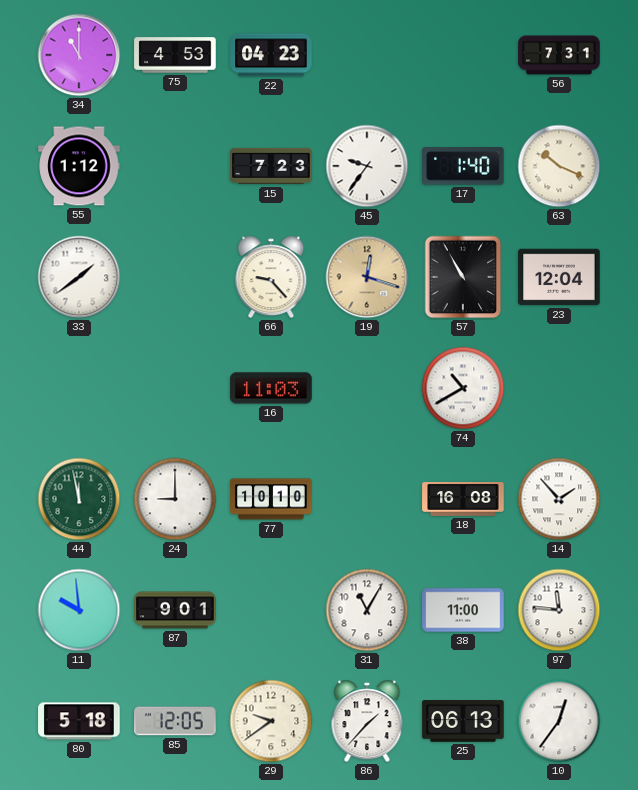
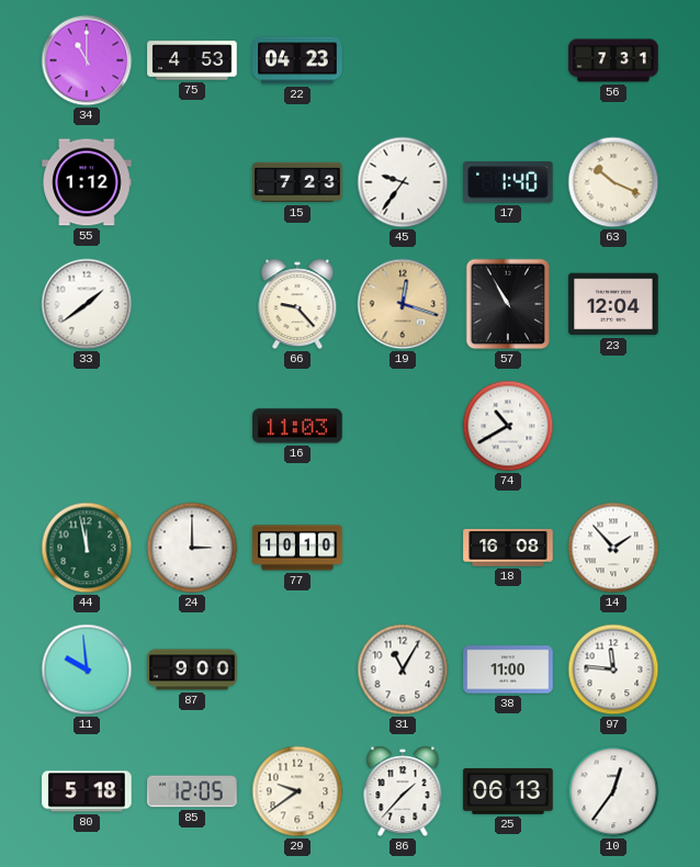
24: 9:00 -> 3:00
87: 9:01 -> 9:00
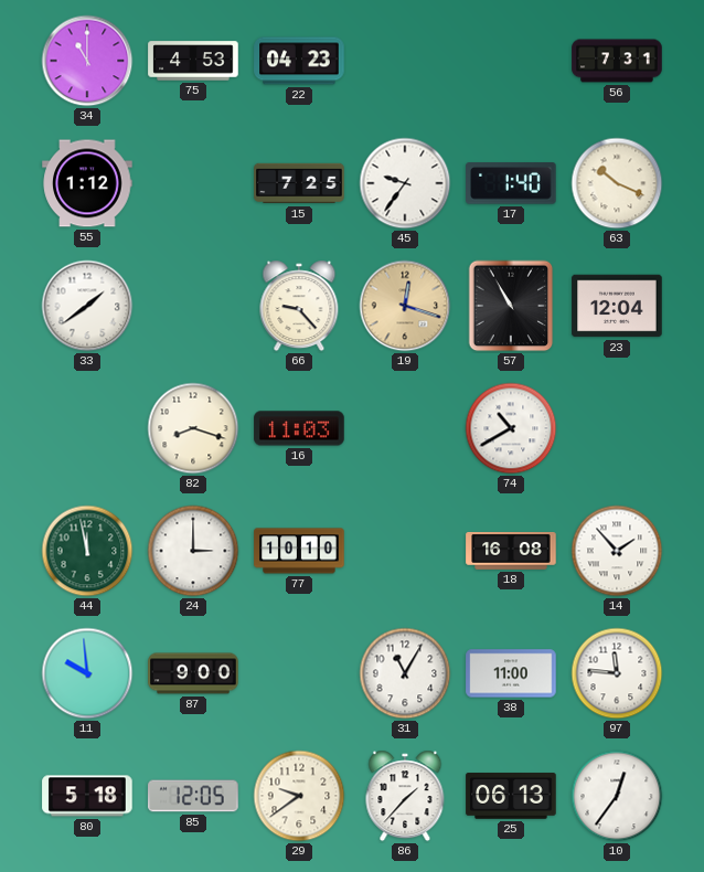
15: 7:23 -> 7:25
82: none -> 8:18
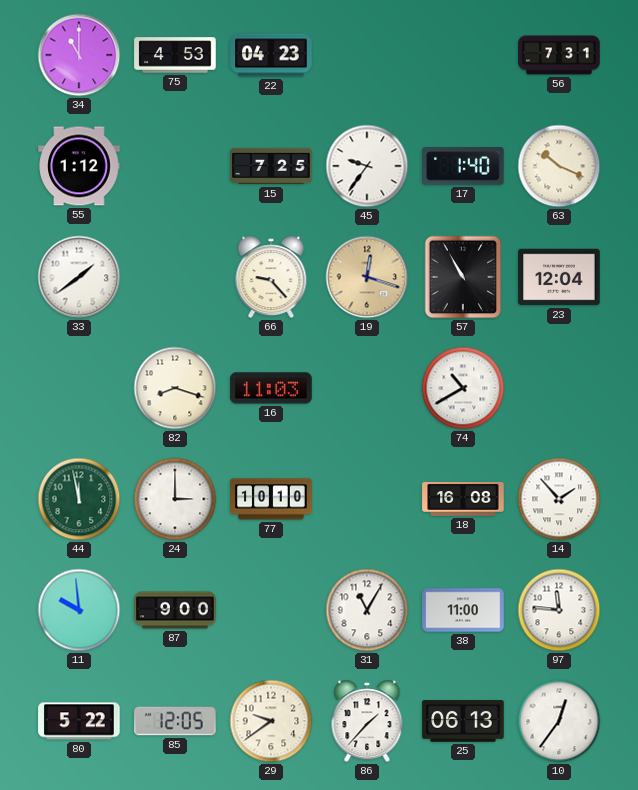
80: 5:18 -> 5:22
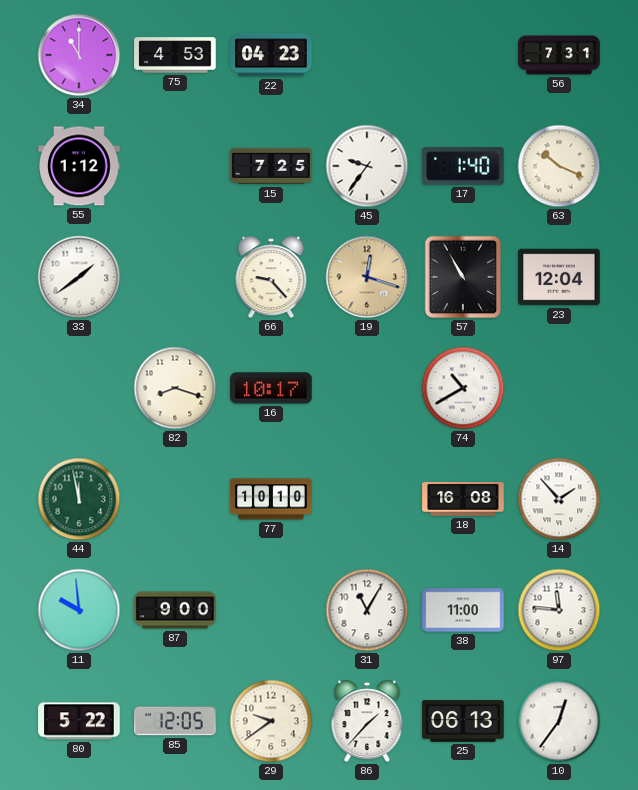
16: 11:03 -> 10:17
24: 3:00 -> none
